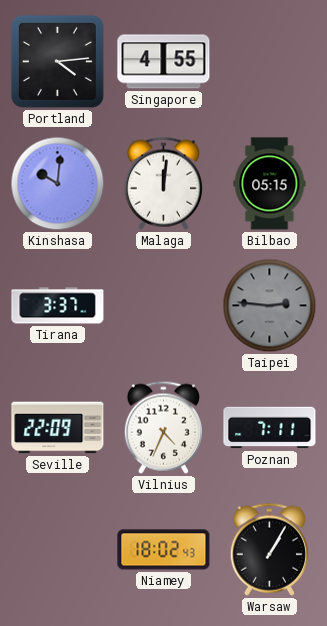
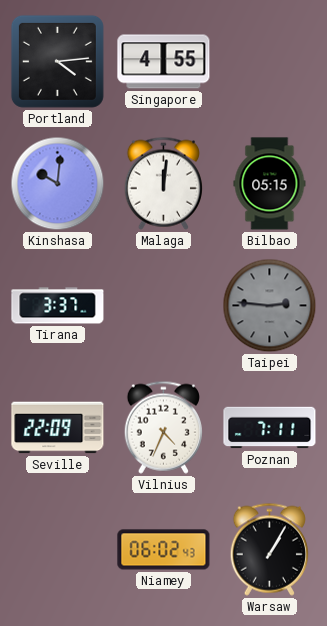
Niamey: 18:02 -> 06:02
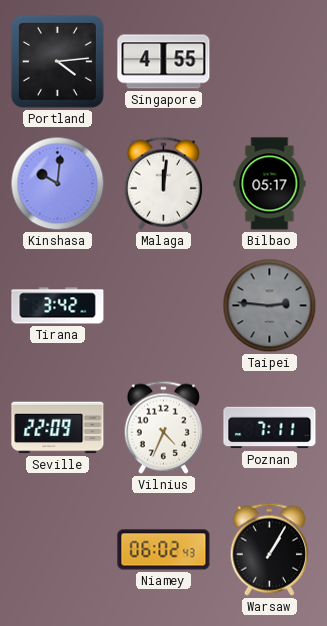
Bilbao: 05:15 -> 05:17
Tirana: 3:37 -> 3:42
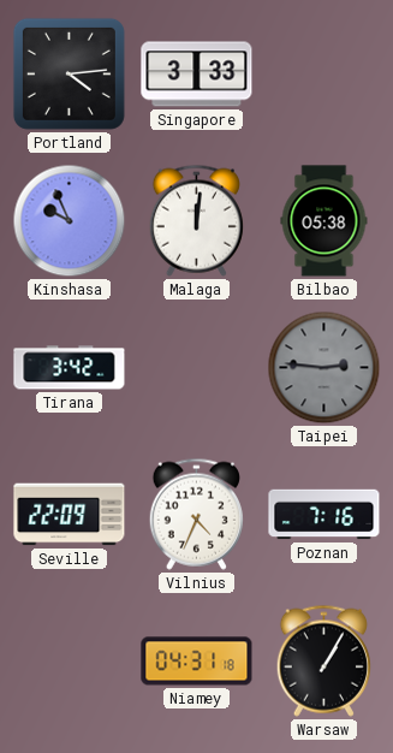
Singapore: 4:55 -> 3:33
Kinshasa: 10:01 -> 9:56
Bilbao: 05:17 -> 05:38
Poznan: 7:11 -> 7:16
Niamey: 06:02 -> 04:31
